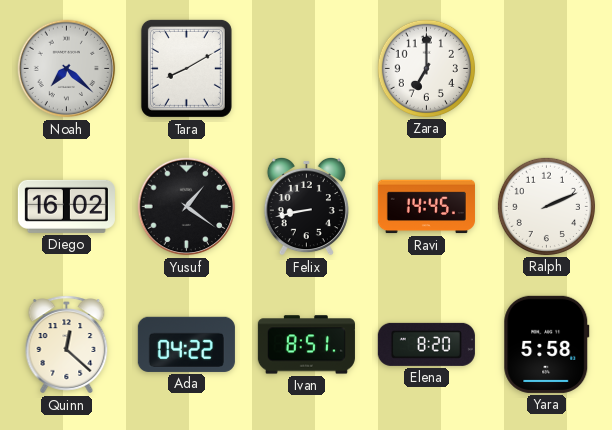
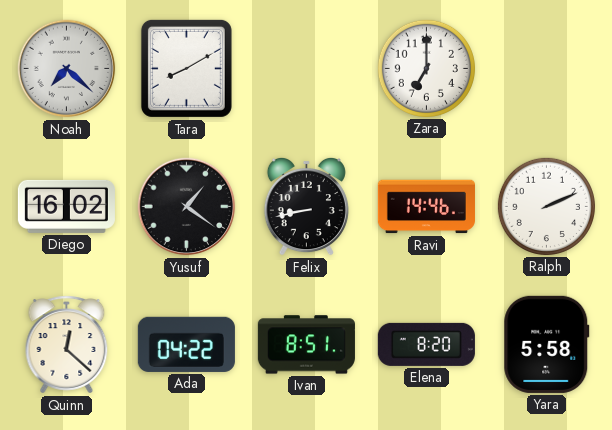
Ravi: 14:45 -> 14:46
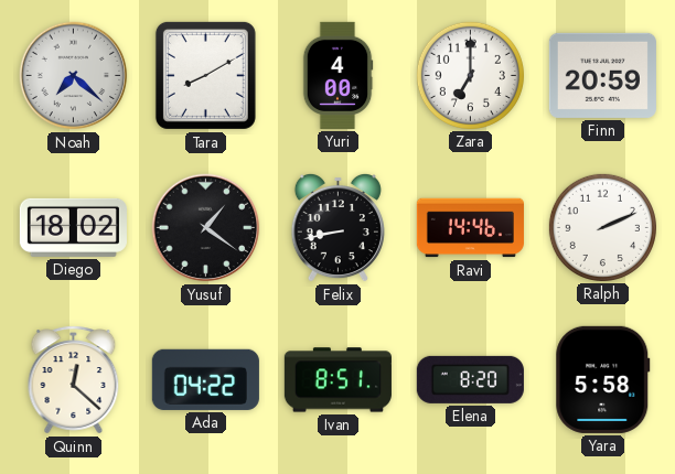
Yuri: none -> 4:00
Finn: none -> 20:59
Diego: 16:02 -> 18:02
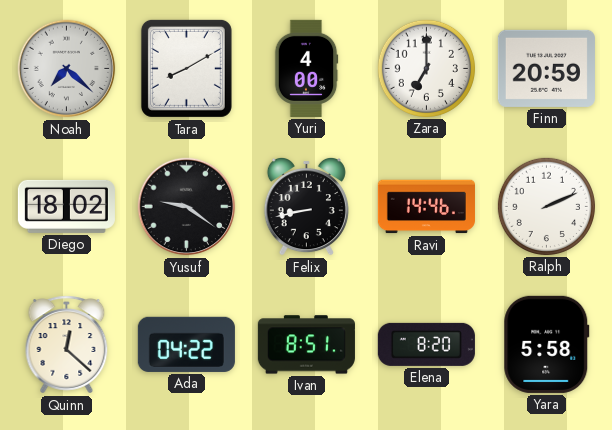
Yusuf: 1:21 -> 9:21
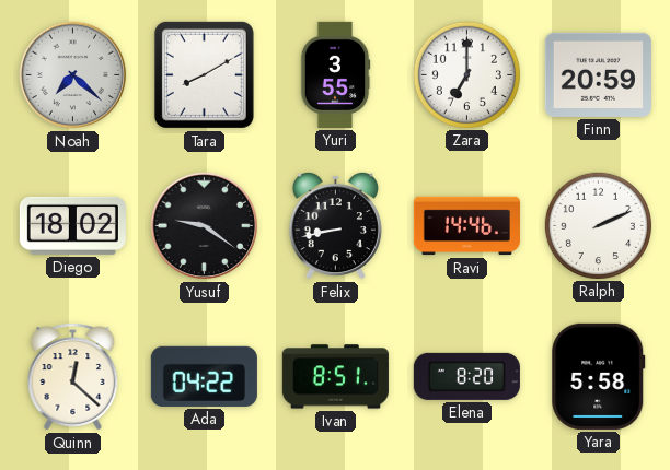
Yuri: 4:00 -> 3:55
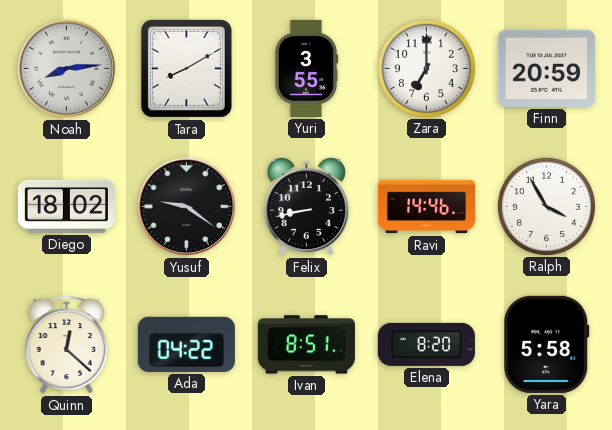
Noah: 7:22 -> 8:14
Ralph: 2:11 -> 3:55
